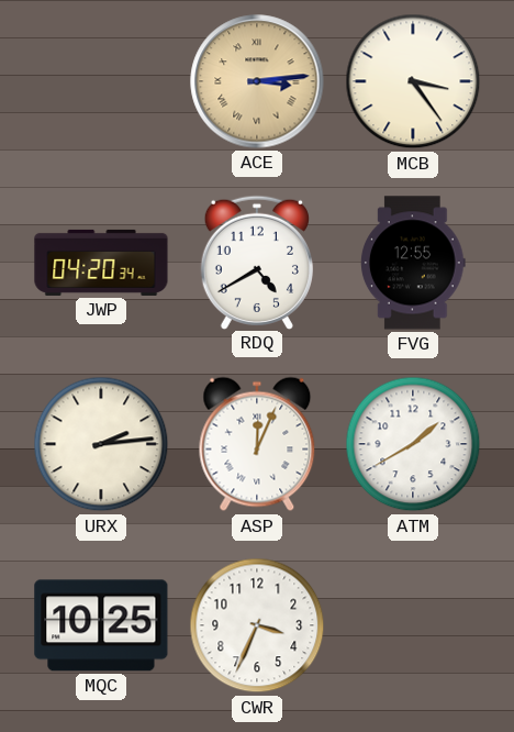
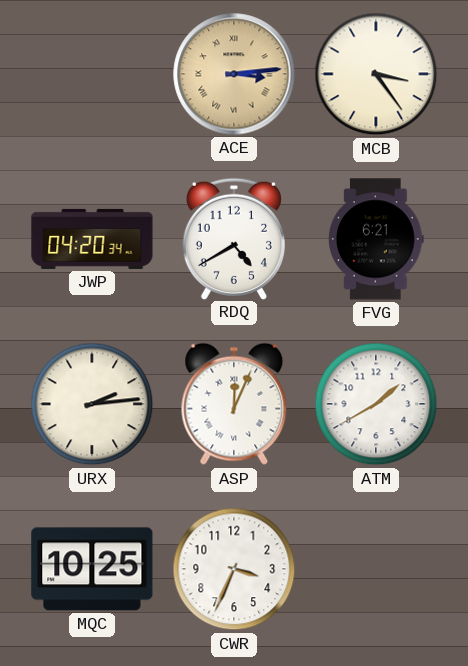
FVG: 12:55 -> 6:21
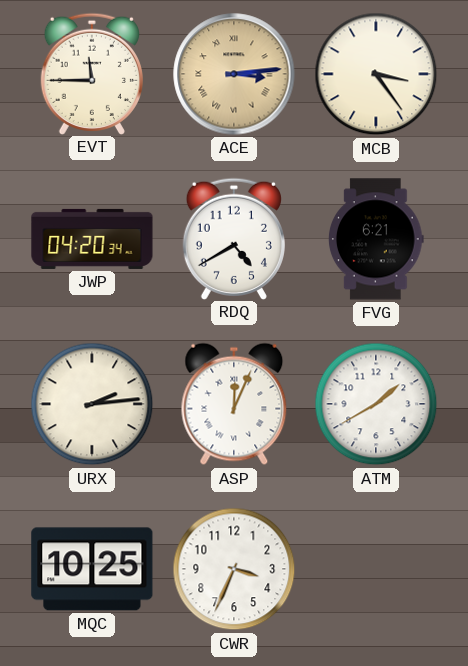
EVT: none -> 11:45
